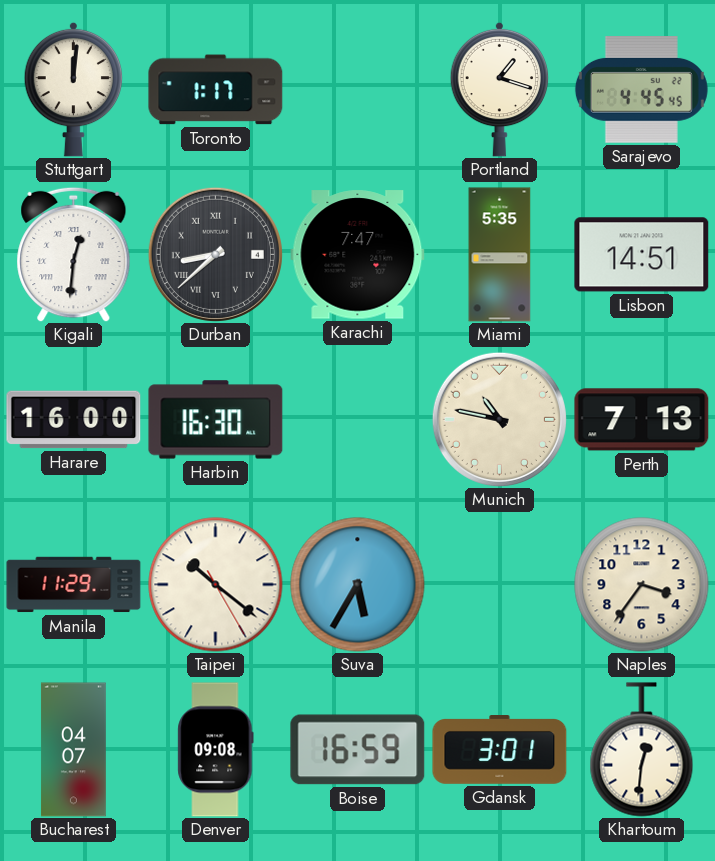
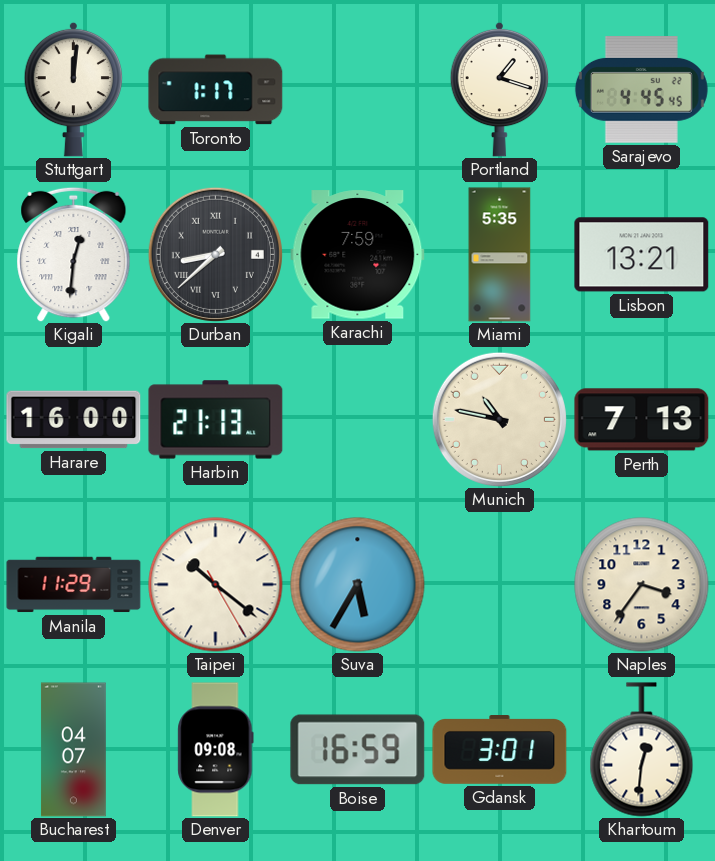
Karachi: 7:47 -> 7:59
Lisbon: 14:51 -> 13:21
Harbin: 16:30 -> 21:13
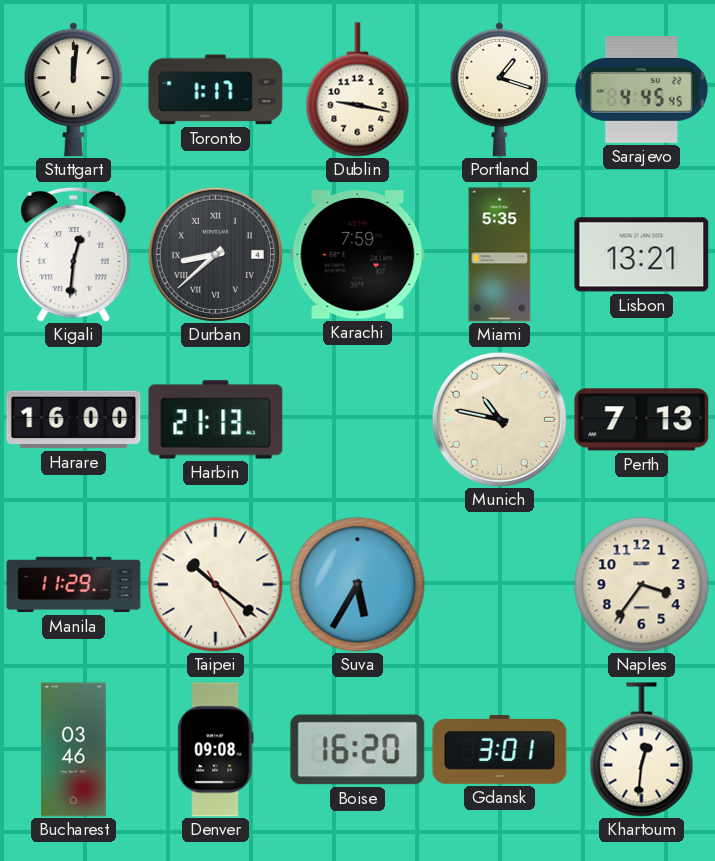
Dublin: none -> 9:17
Bucharest: 04:07 -> 03:46
Boise: 16:59 -> 16:20
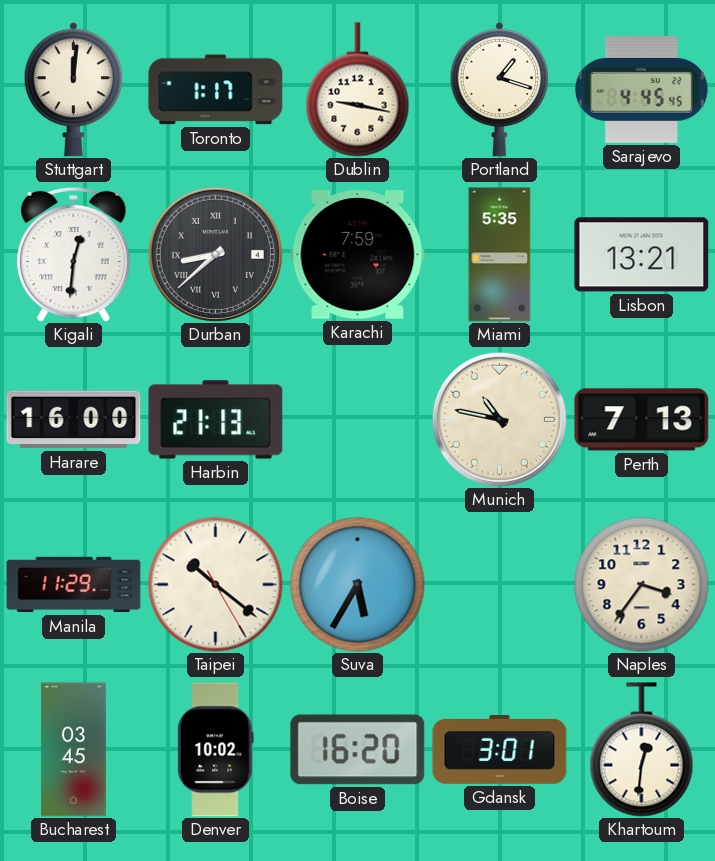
Bucharest: 03:46 -> 03:45
Denver: 09:08 -> 10:02
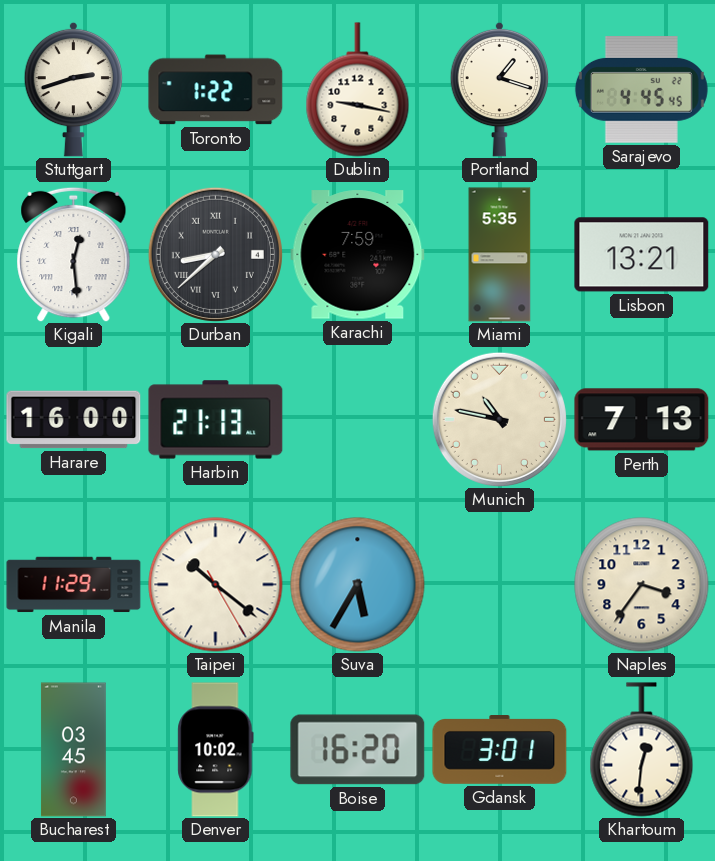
Stuttgart: 12:01 -> 2:42
Toronto: 1:17 -> 1:22
Kigali: 12:31 -> 12:29
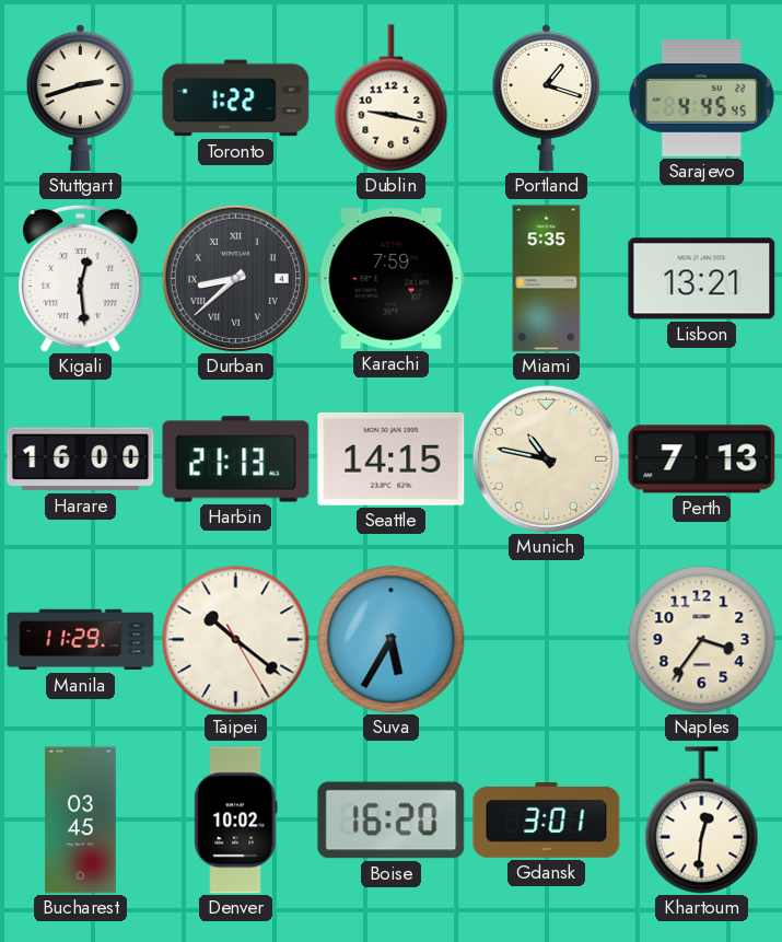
Seattle: none -> 14:15
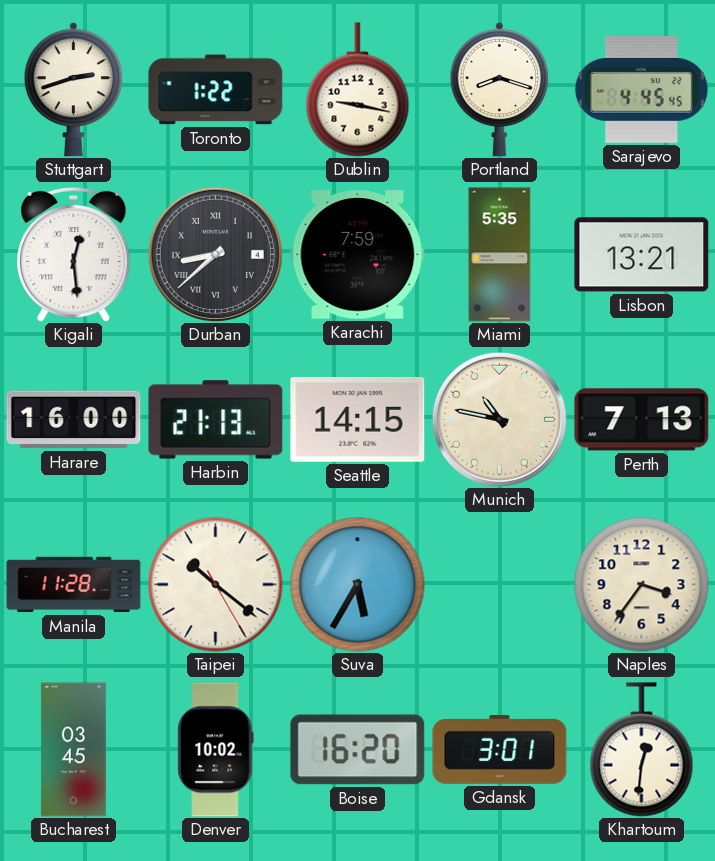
Portland: 1:18 -> 8:18
Manila: 11:29 -> 11:28
